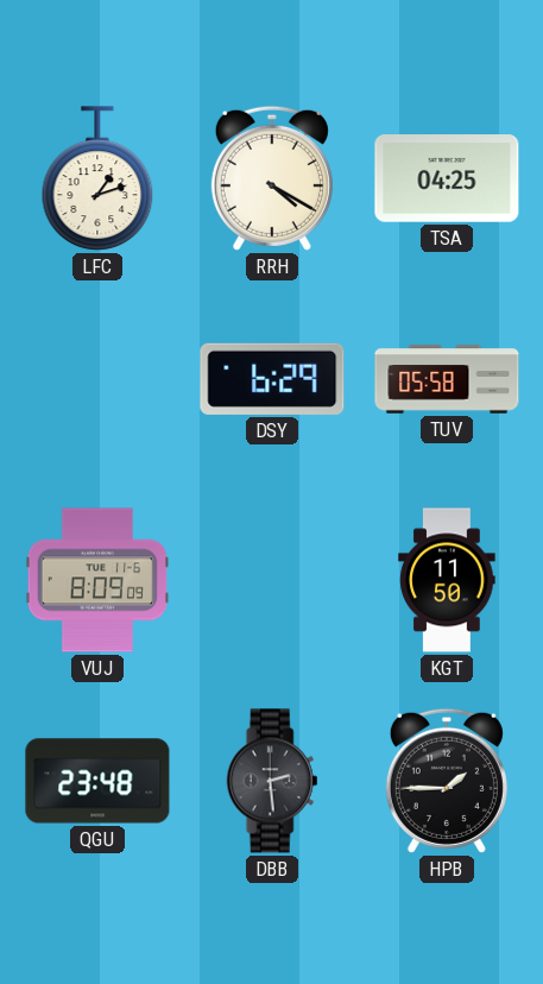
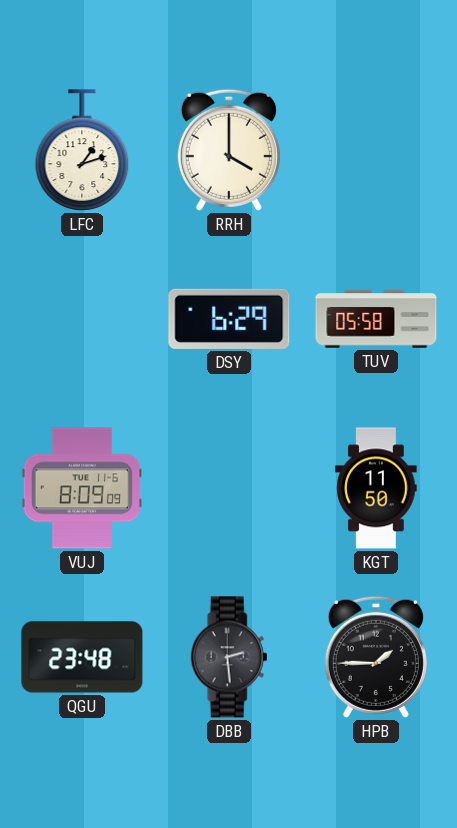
RRH: 4:20 -> 4:00
TSA: 04:25 -> none
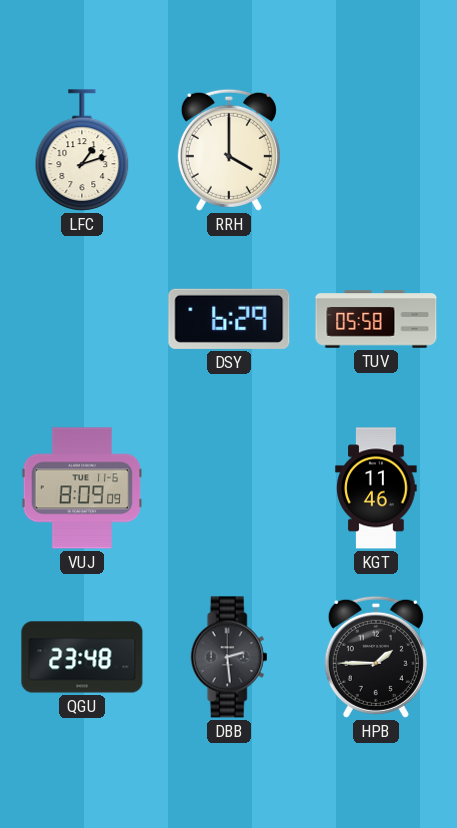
KGT: 11:50 -> 11:46
